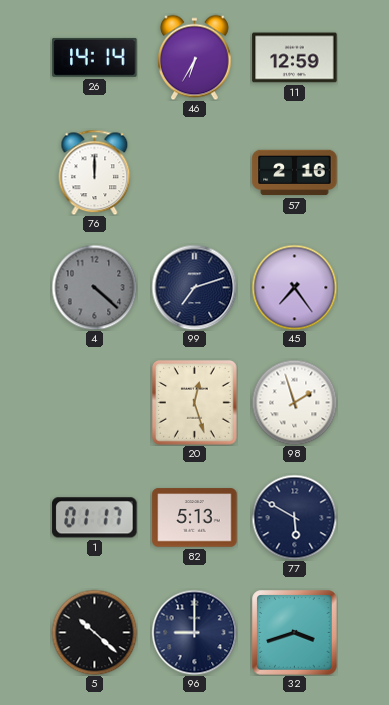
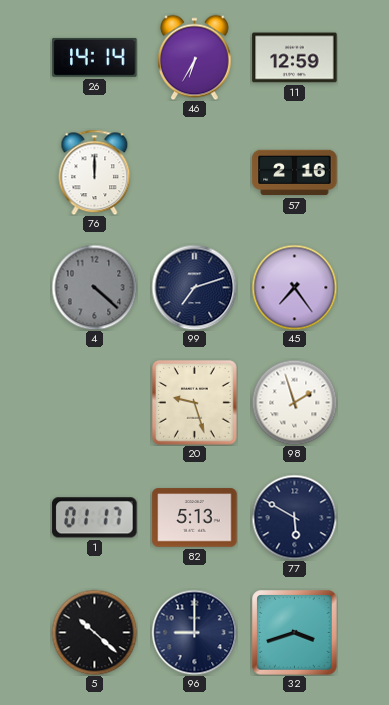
20: 12:27 -> 9:27
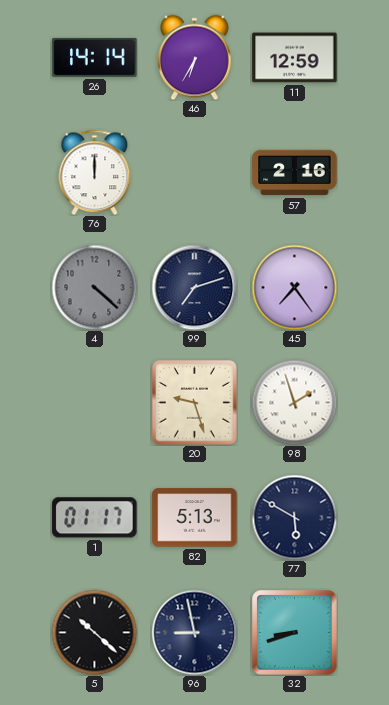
96: 9:00 -> 8:58
32: 3:42 -> 8:42
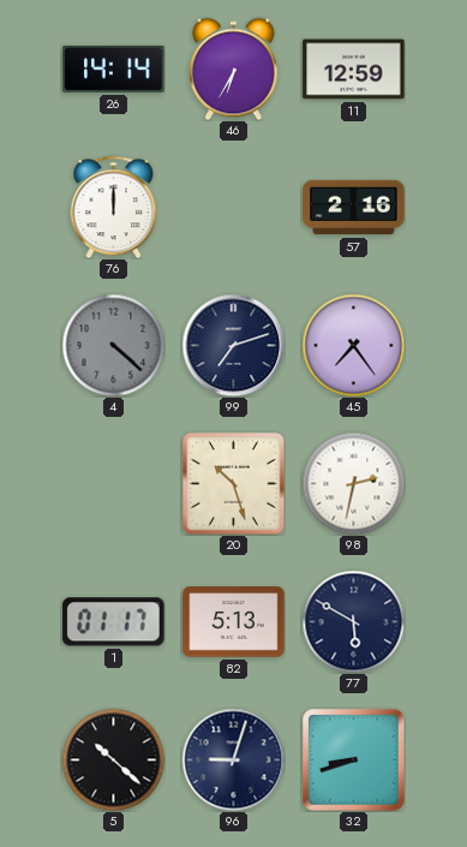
20: 9:27 -> 10:27
98: 1:57 -> 2:32
96: 8:58 -> 9:03
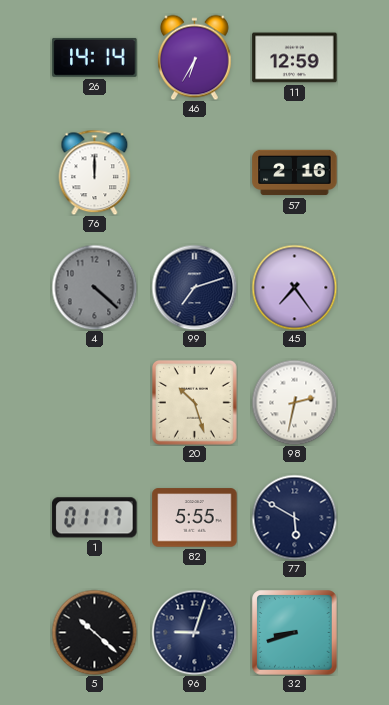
82: 5:13 -> 5:55
